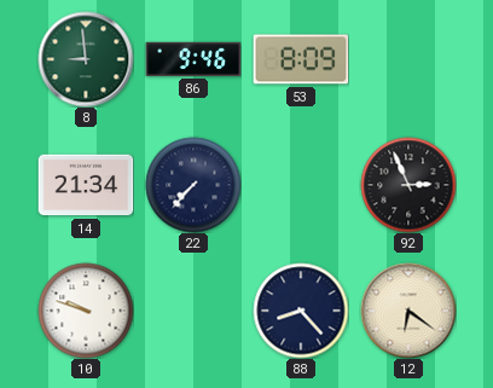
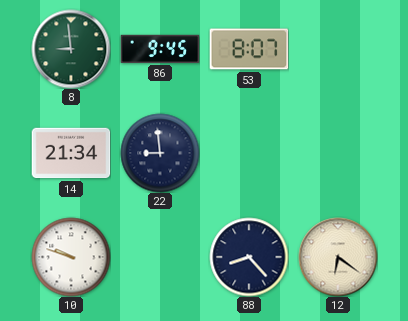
86: 9:46 -> 9:45
53: 8:09 -> 8:07
22: 7:37 -> 8:59
92: 2:56 -> none
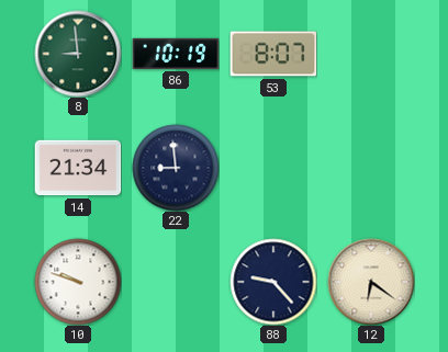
86: 9:45 -> 10:19
88: 8:23 -> 9:23
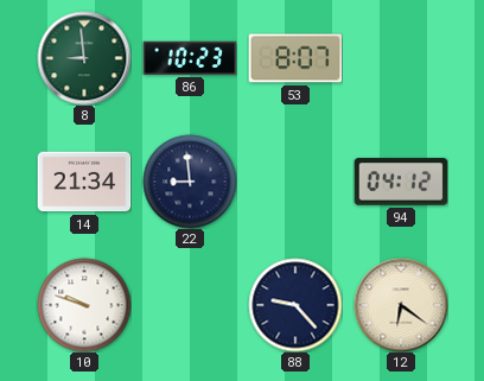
86: 10:19 -> 10:23
94: none -> 04:12
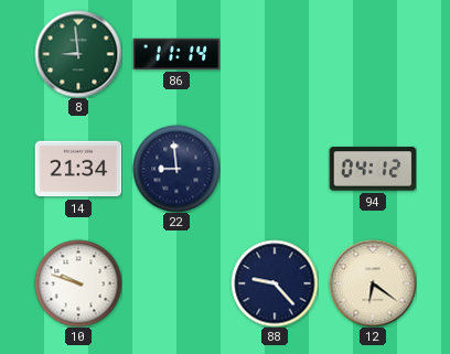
86: 10:23 -> 11:14
53: 8:07 -> none
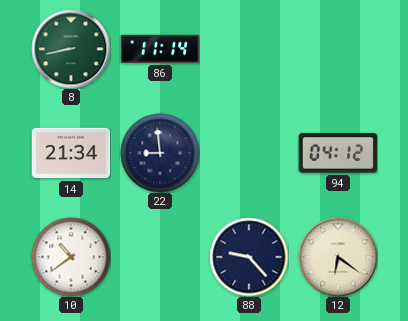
8: 8:59 -> 8:43
10: 9:48 -> 10:39
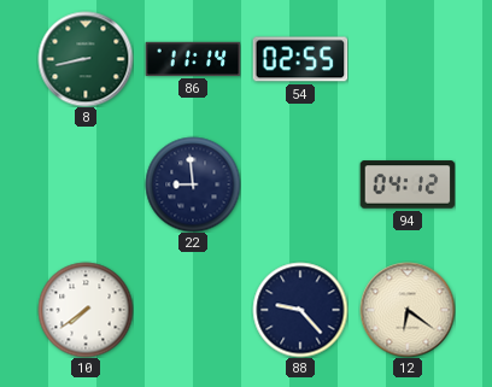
54: none -> 02:55
14: 21:34 -> none
10: 10:39 -> 7:39
